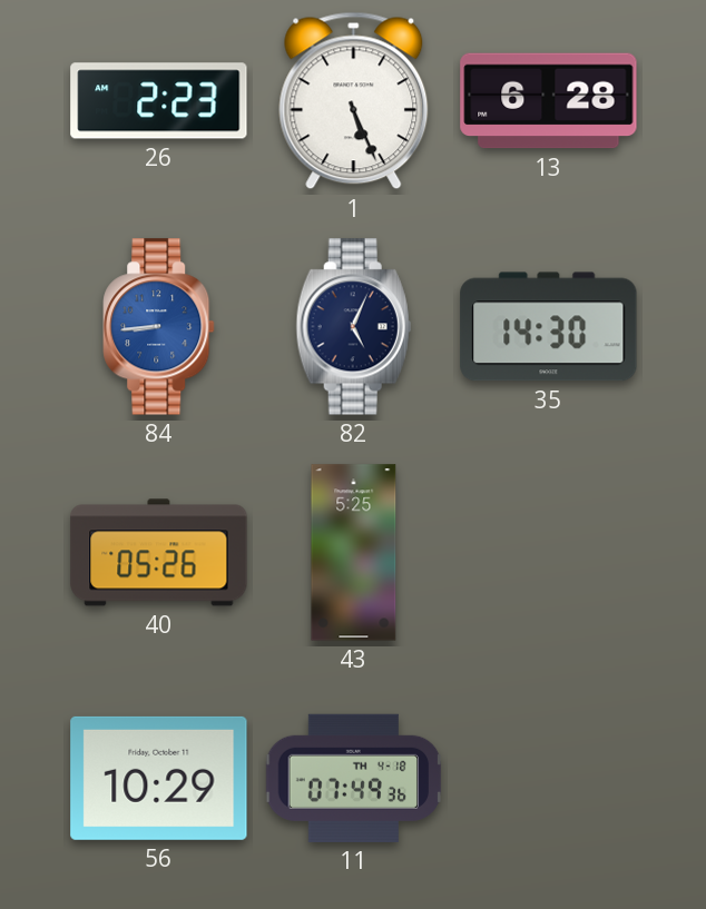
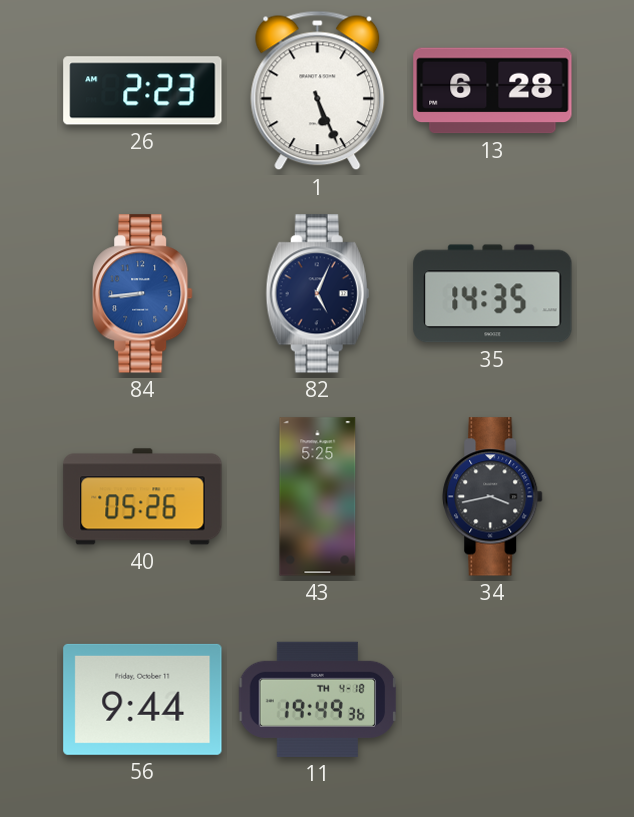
35: 14:30 -> 14:35
34: none -> 3:43
56: 10:29 -> 9:44
11: 07:49 -> 19:49
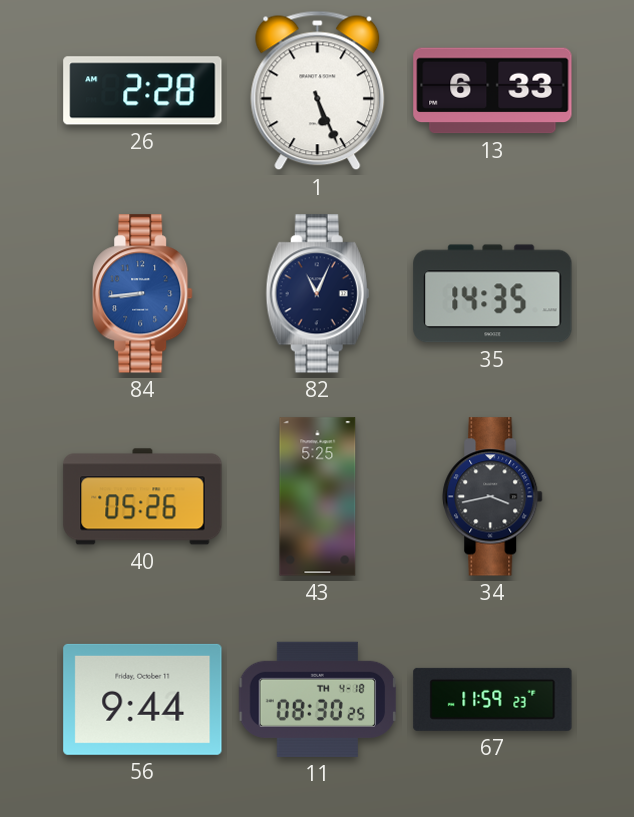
26: 2:23 -> 2:28
13: 6:28 -> 6:33
82: 5:04 -> 11:04
11: 19:49 -> 08:30
67: none -> 11:59
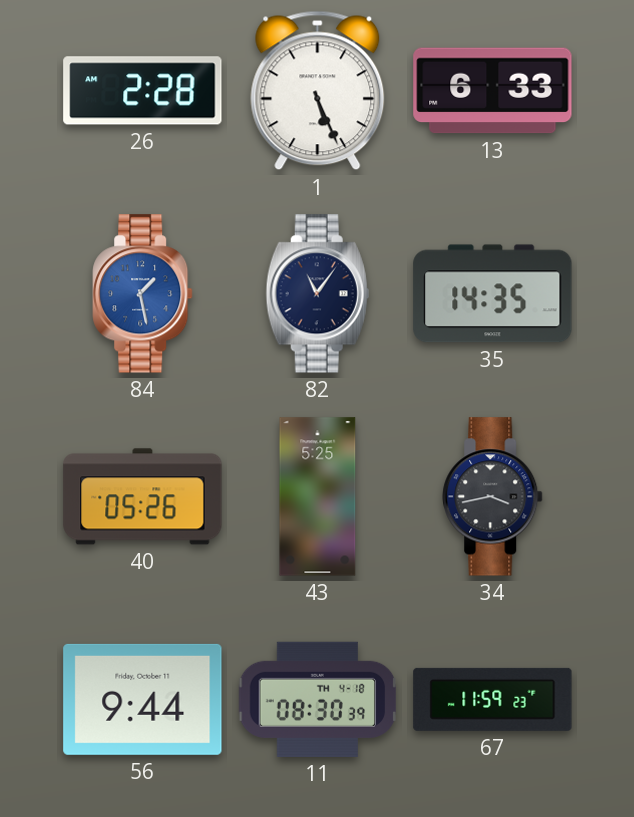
84: 8:44 -> 1:28
82: 11:04 -> 11:06
11: 08:30:25 -> 08:30:39
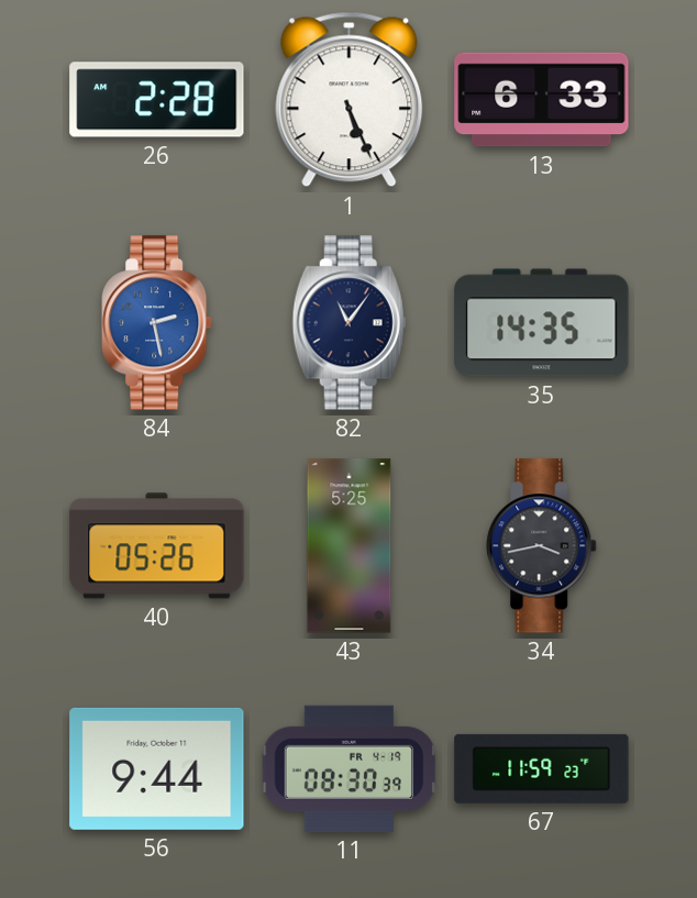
84: 1:28 -> 2:28
11 date: TH 4-18 -> FR 4-19
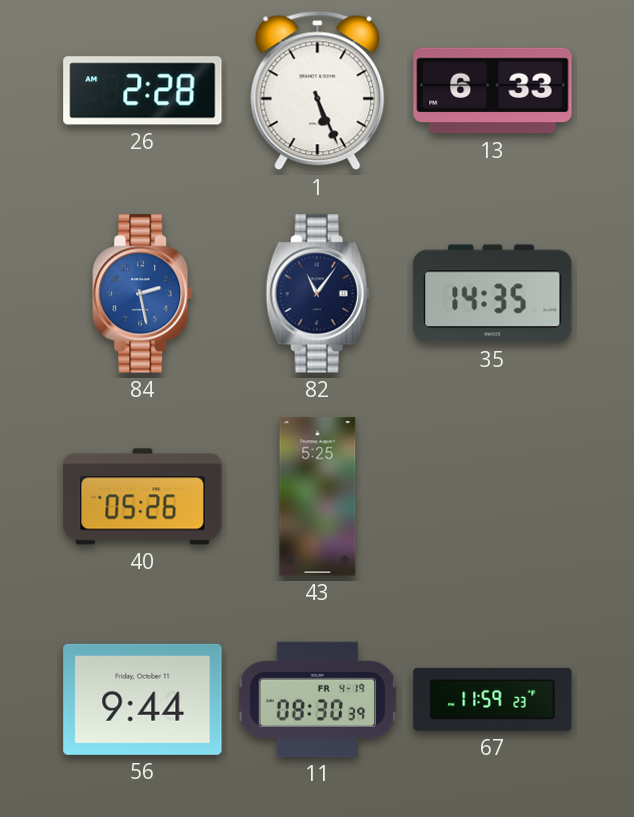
34: 3:43 -> none
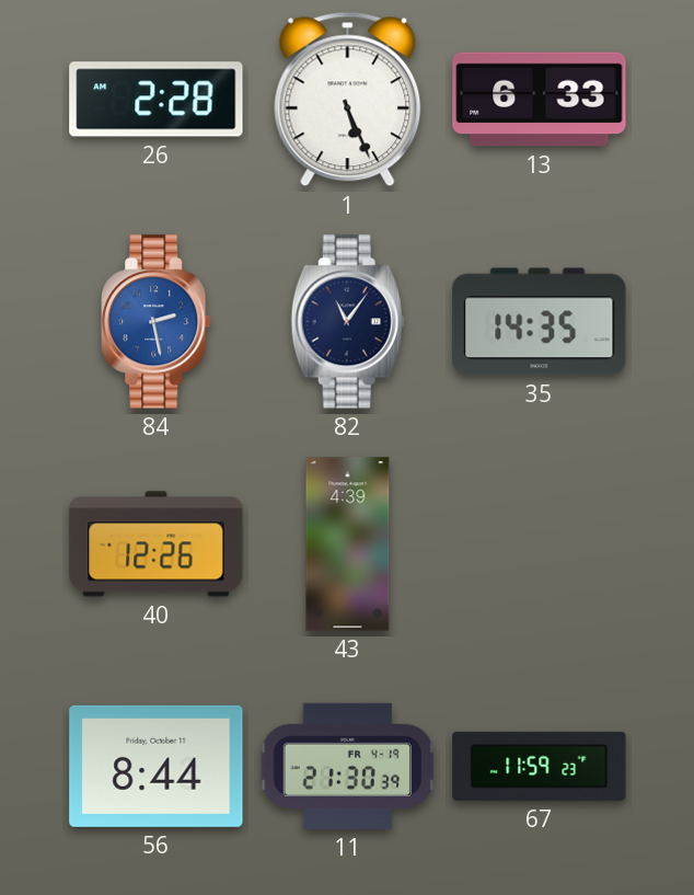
40: 05:26 -> 12:26
43: 5:25 -> 4:39
56: 9:44 -> 8:44
11: 08:30 -> 21:30
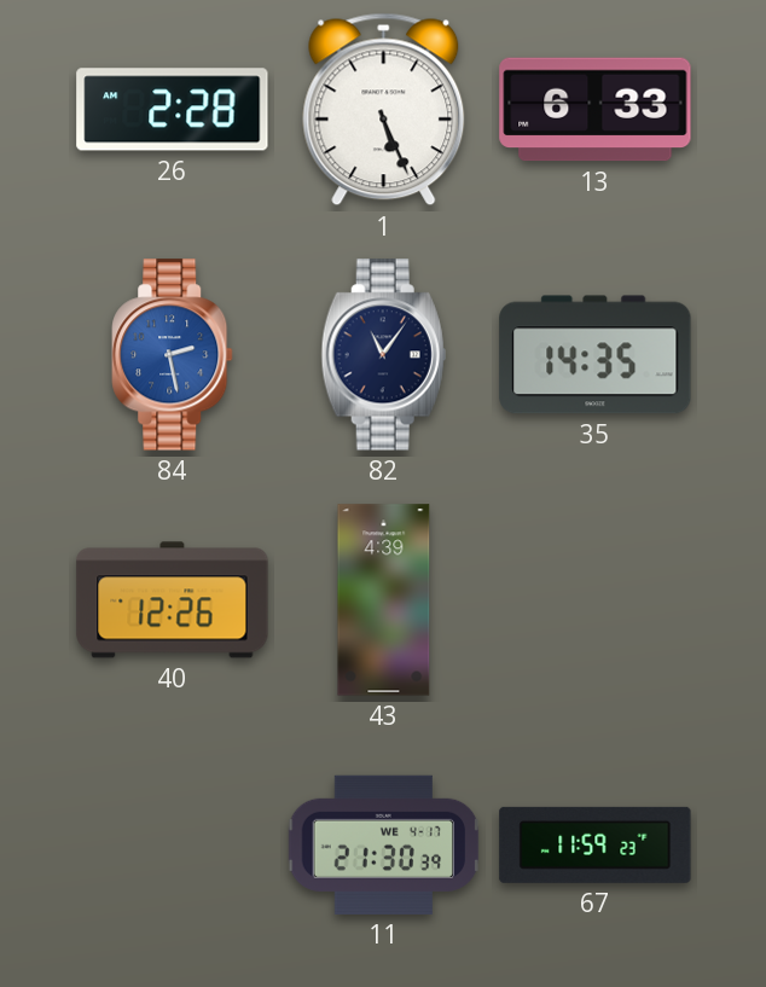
56: 8:44 -> none
11 date: FR 4-19 -> WE 4-17
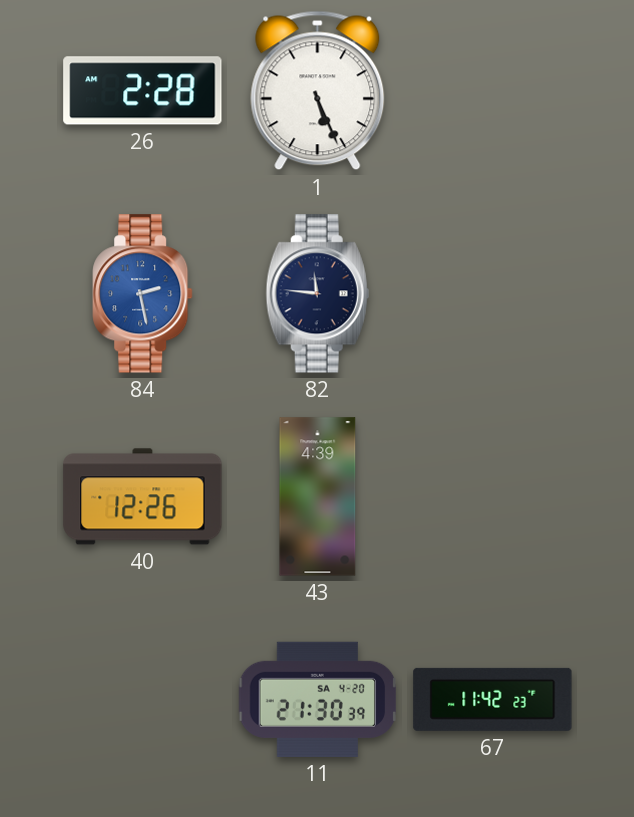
13: 6:33 -> none
82: 11:06 -> 11:46
35: 14:35 -> none
11 date: WE 4-17 -> SA 4-20
67: 11:59 -> 11:42
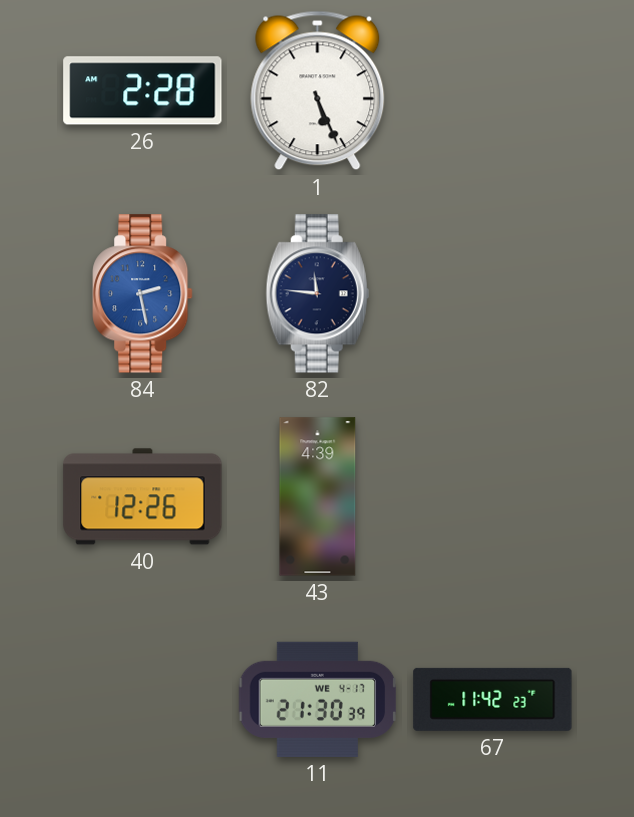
11 date: SA 4-20 -> WE 4-17
